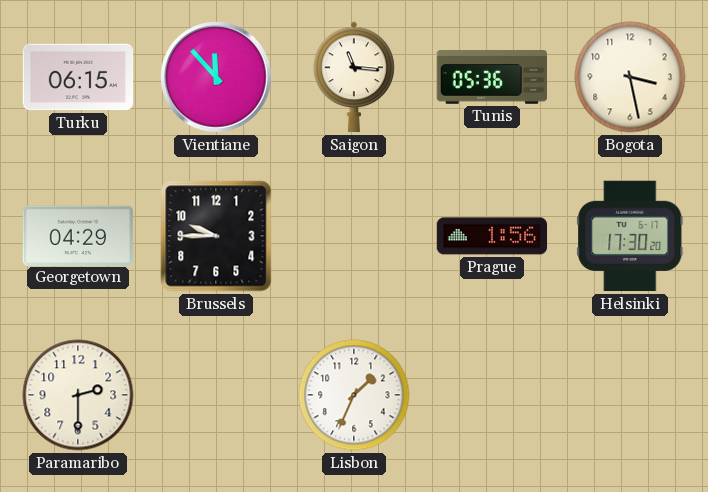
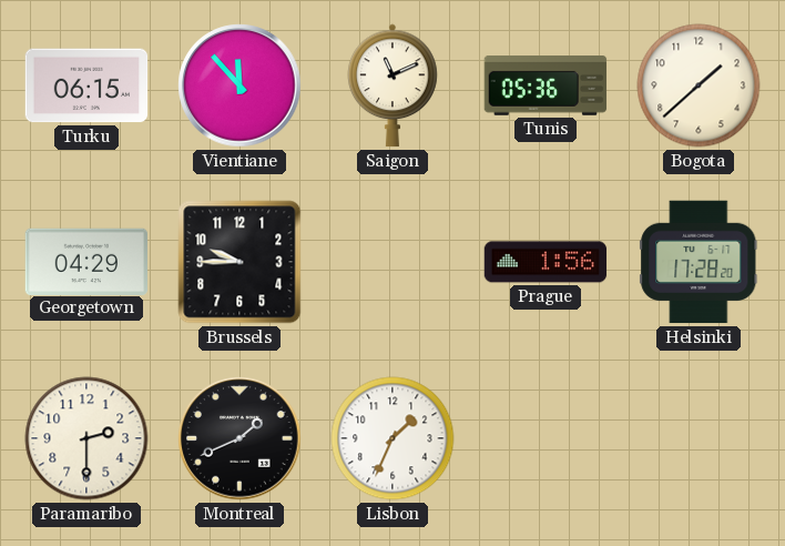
Saigon: 11:16 -> 11:11
Bogota: 3:28 -> 1:38
Helsinki: 17:30 -> 17:28
Montreal: none -> 1:41
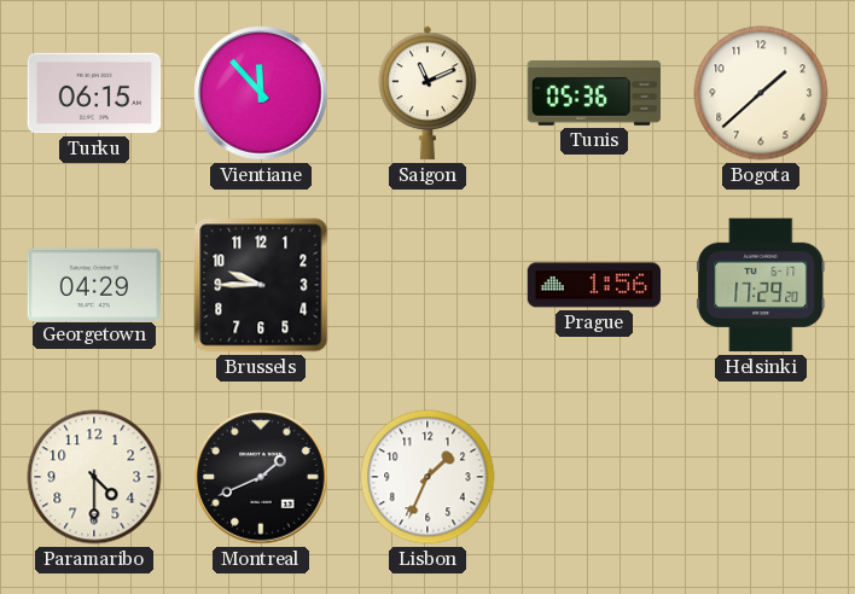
Helsinki: 17:28 -> 17:29
Paramaribo: 2:30 -> 4:30
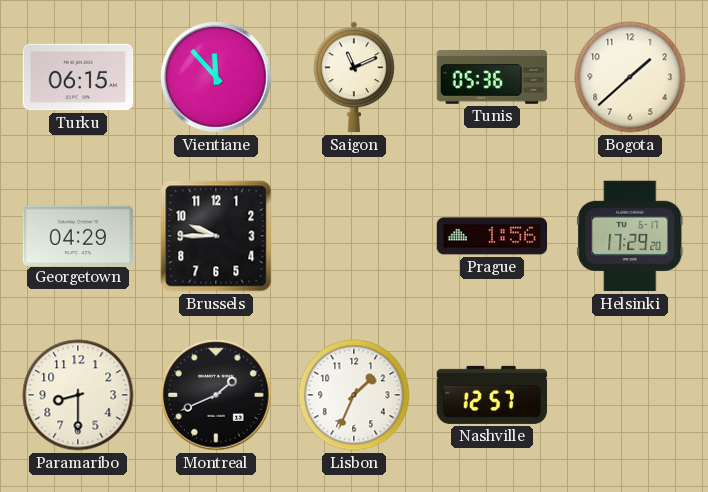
Paramaribo: 4:30 -> 8:30
Nashville: none -> 12:57
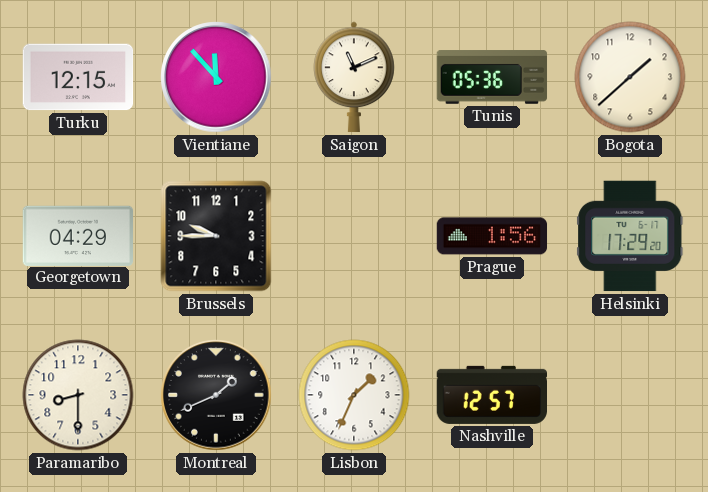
Turku: 06:15 -> 12:15
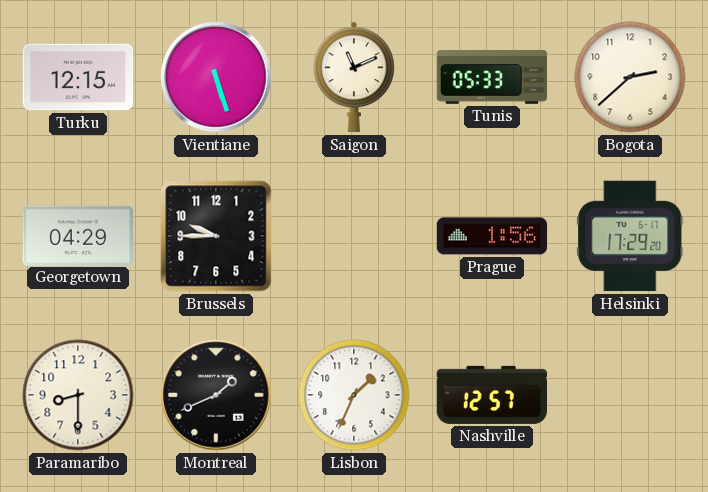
Vientiane: 11:53 -> 5:27
Tunis: 05:36 -> 05:33
Bogota: 1:38 -> 2:38
